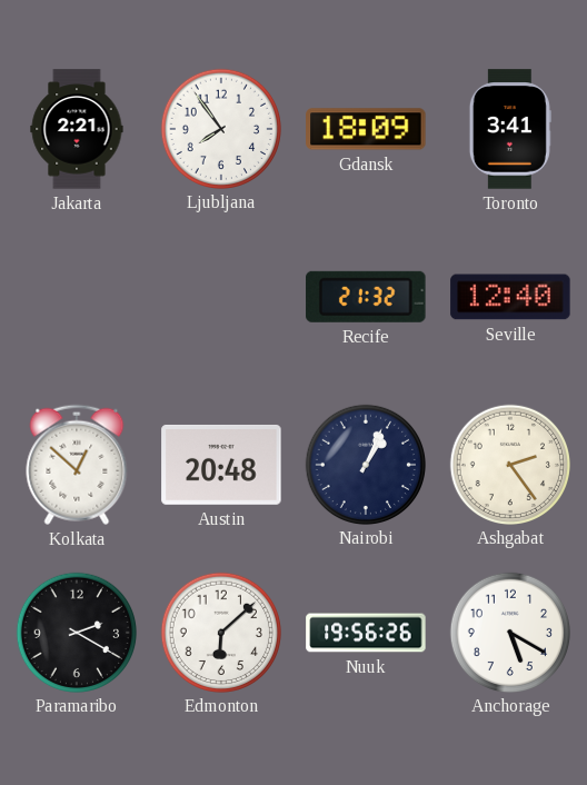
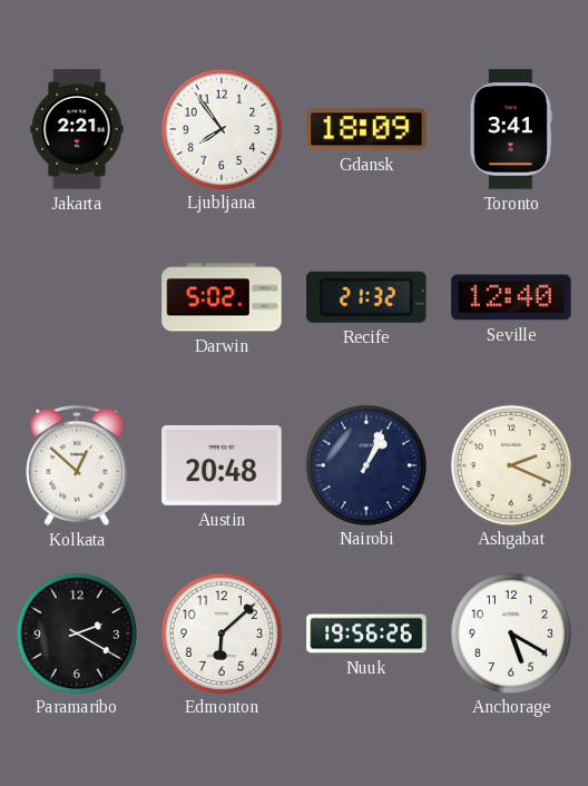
Darwin: none -> 5:02
Ashgabat: 2:24 -> 2:19
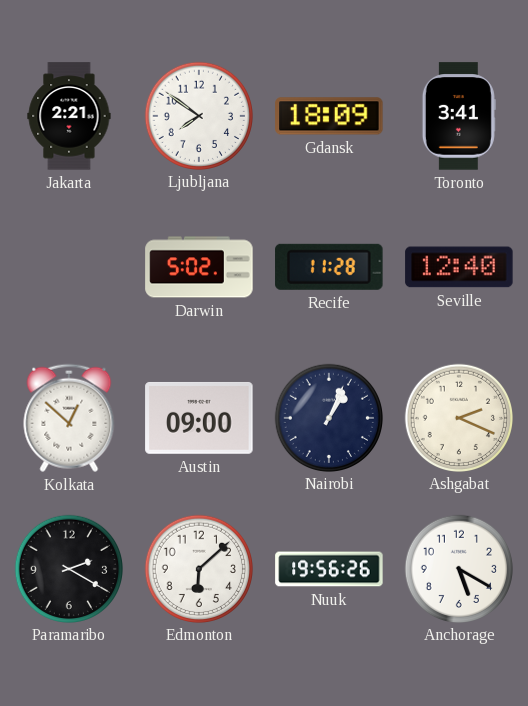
Ljubljana: 7:54 -> 7:51
Recife: 21:32 -> 11:28
Austin: 20:48 -> 09:00
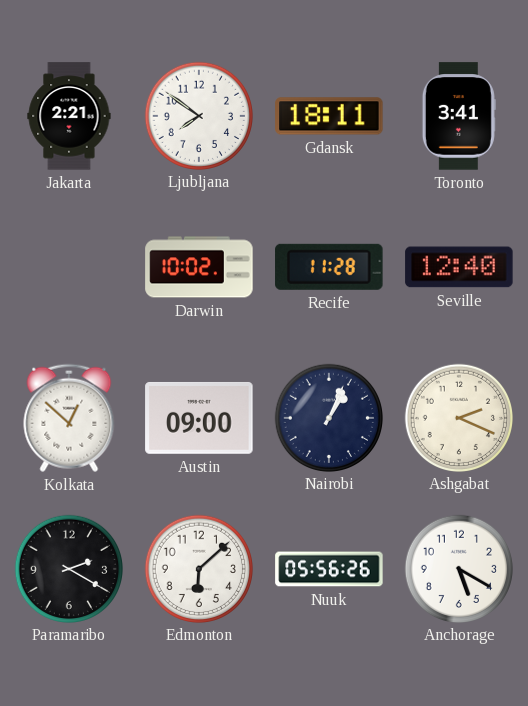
Gdansk: 18:09 -> 18:11
Darwin: 5:02 -> 10:02
Nuuk: 19:56 -> 05:56
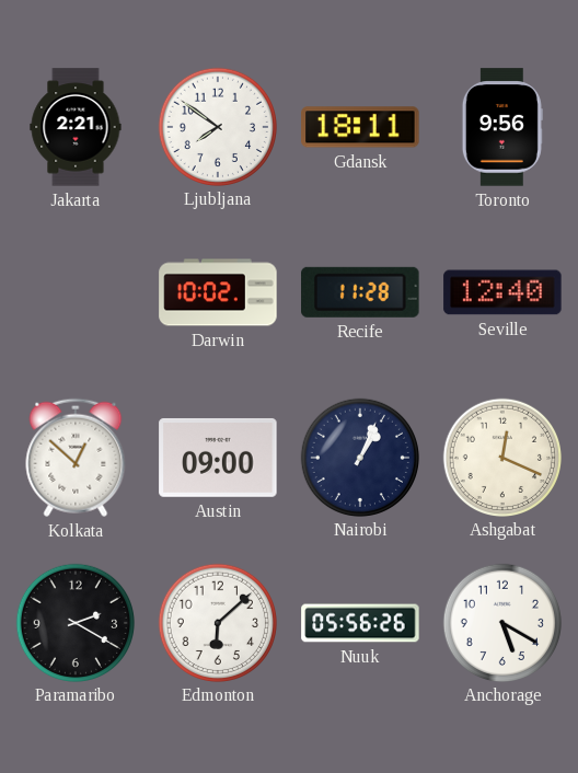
Toronto: 3:41 -> 9:56
Ashgabat: 2:19 -> 12:19
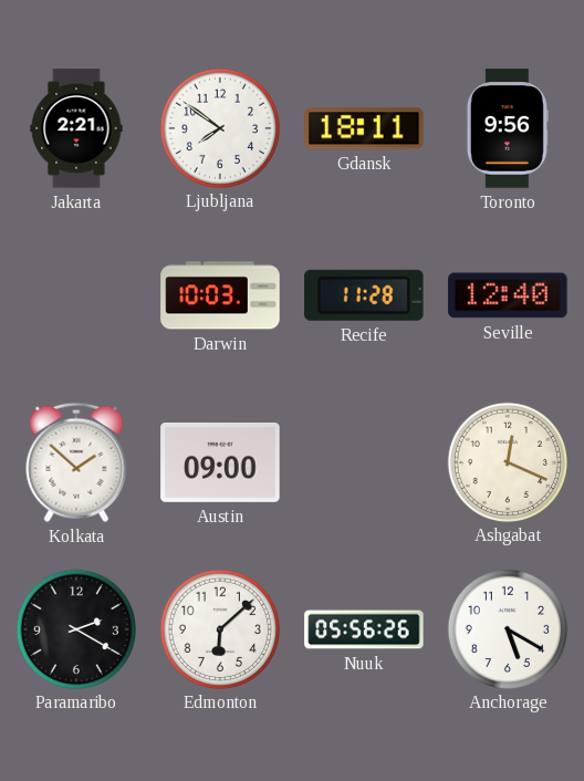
Darwin: 10:02 -> 10:03
Kolkata: 12:52 -> 1:52
Nairobi: 1:04 -> none
